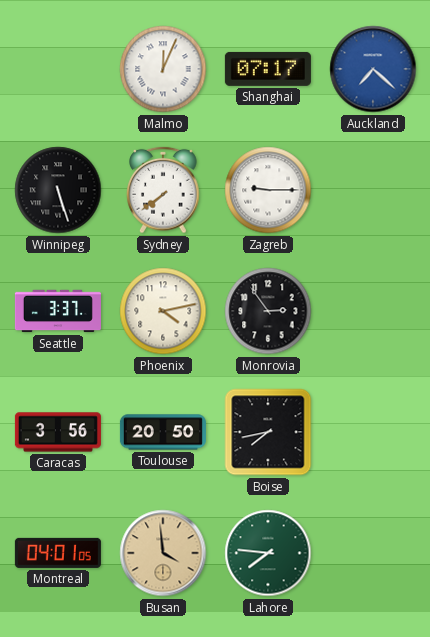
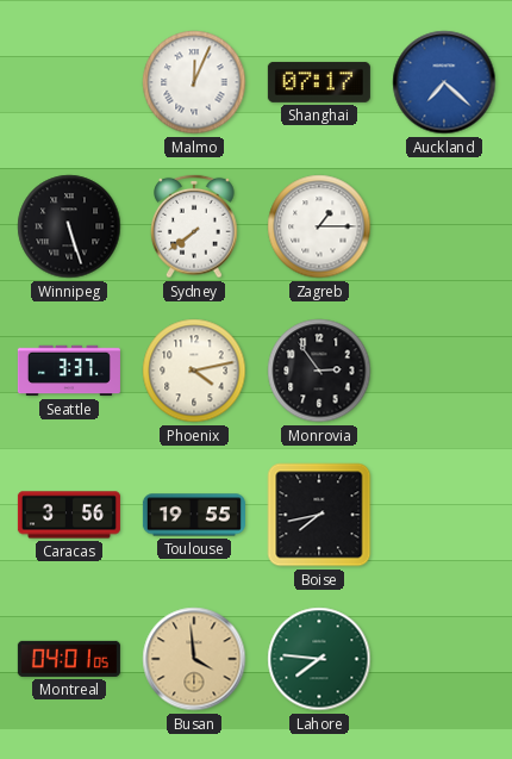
Zagreb: 9:15 -> 1:15
Toulouse: 20:50 -> 19:55
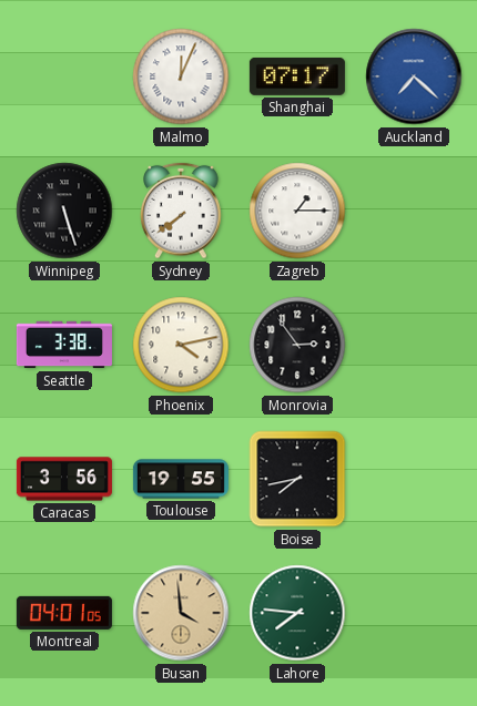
Seattle: 3:37 -> 3:38
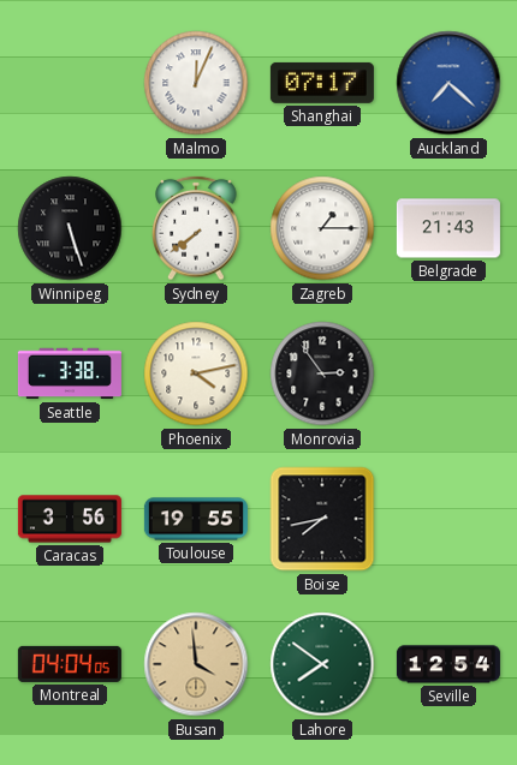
Belgrade: none -> 21:43
Montreal: 04:01 -> 04:04
Lahore: 7:46 -> 7:51
Seville: none -> 12:54
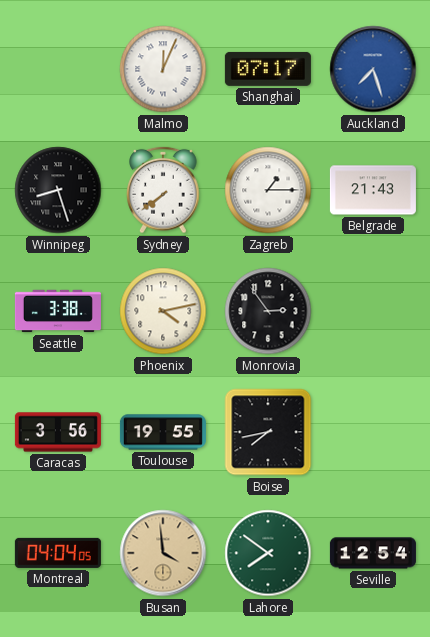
Auckland: 7:22 -> 7:27
Winnipeg: 5:27 -> 8:27
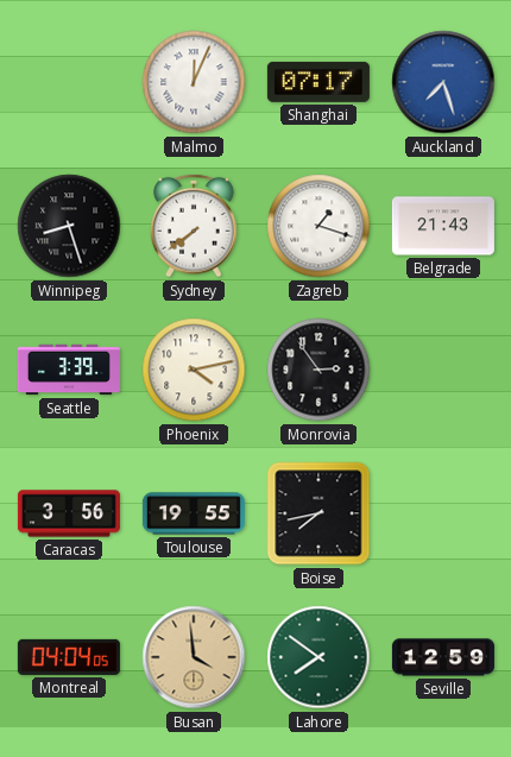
Zagreb: 1:15 -> 1:18
Seattle: 3:38 -> 3:39
Seville: 12:54 -> 12:59
